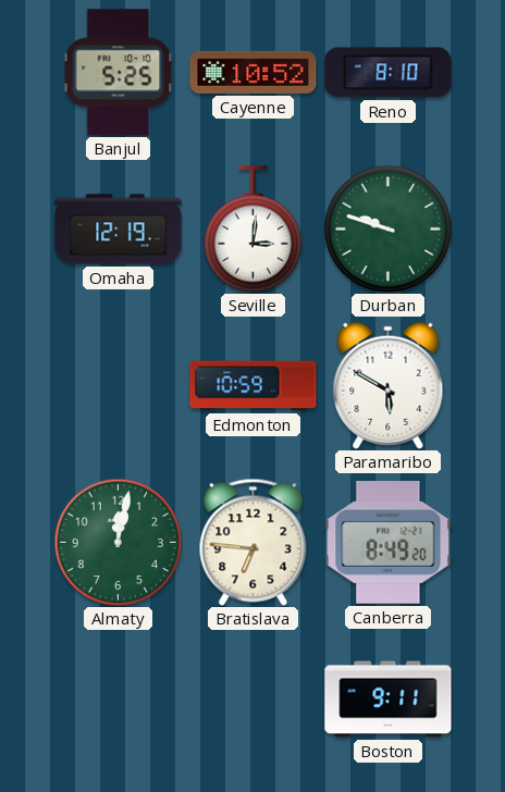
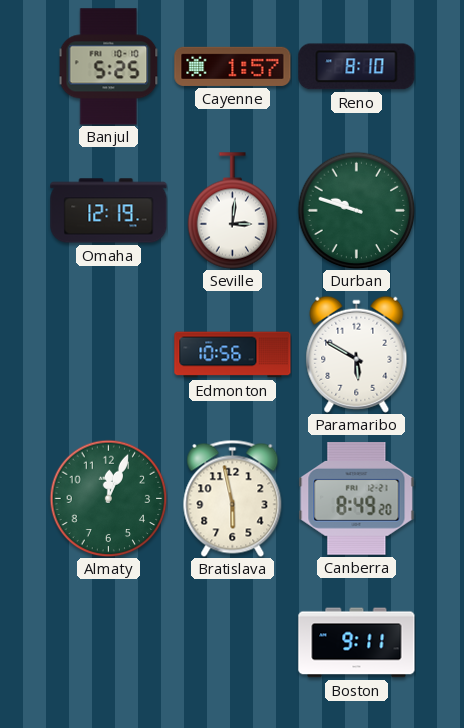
Cayenne: 10:52 -> 1:57
Edmonton: 10:59 -> 10:56
Almaty: 12:02 -> 12:04
Bratislava: 6:46 -> 5:58
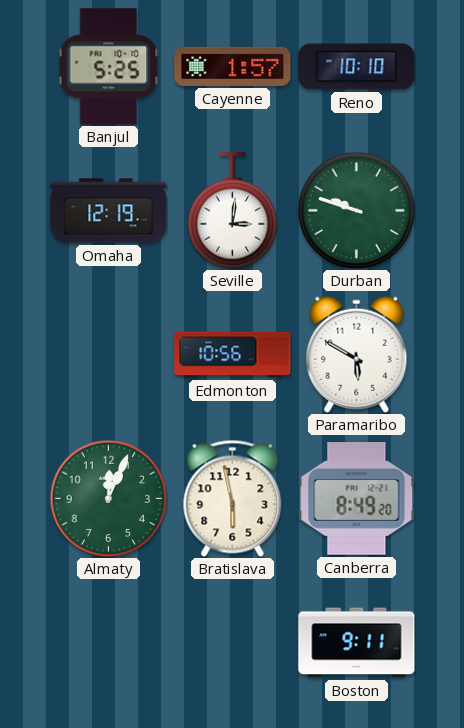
Reno: 8:10 -> 10:10
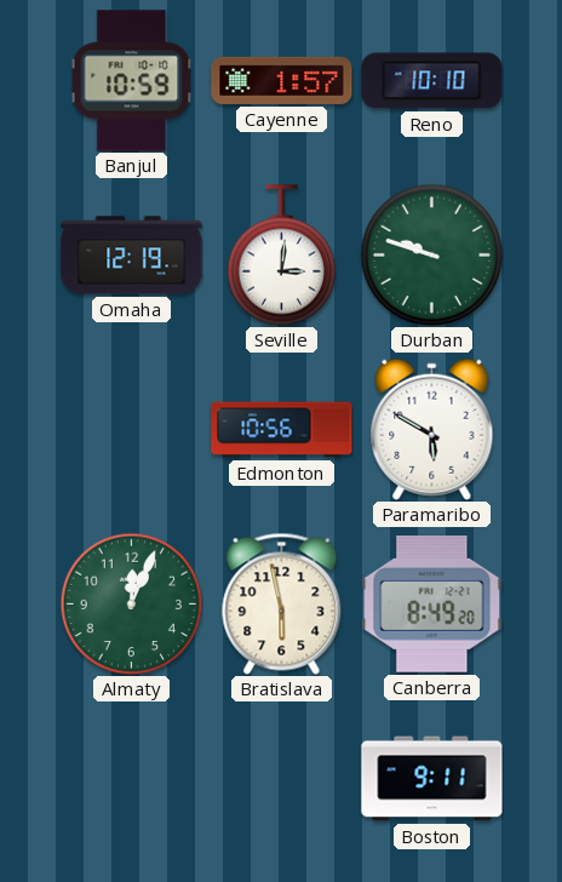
Banjul: 5:25 -> 10:59
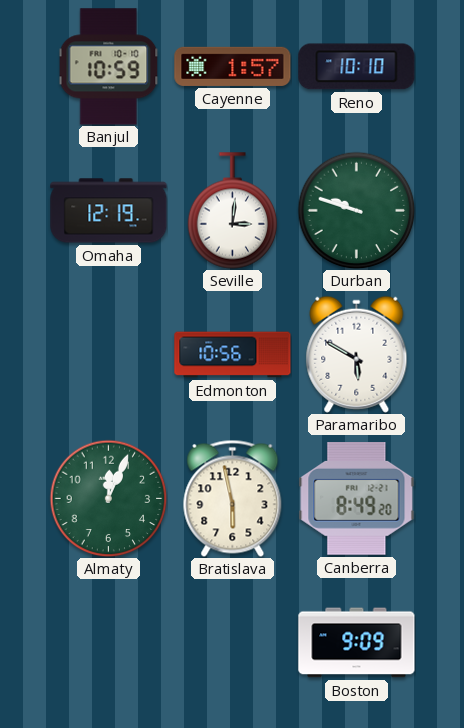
Boston: 9:11 -> 9:09
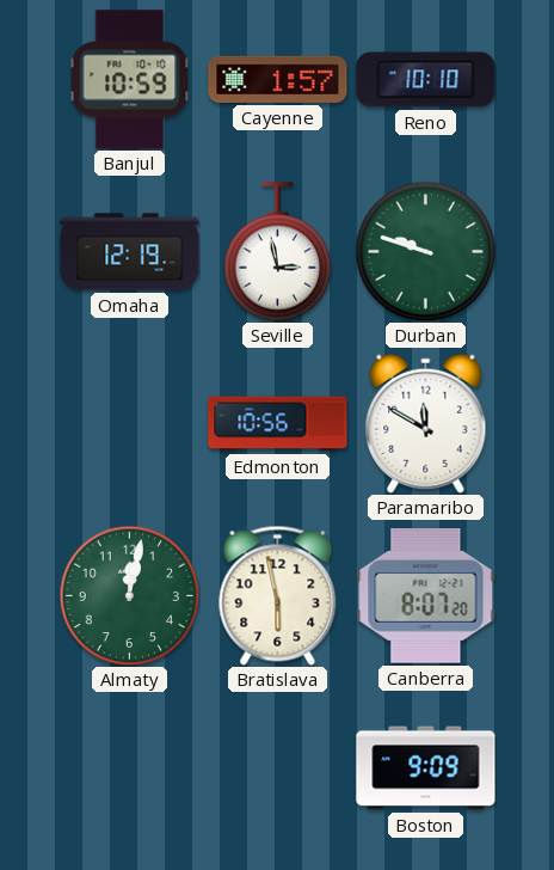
Seville: 3:01 -> 2:58
Paramaribo: 5:50 -> 11:50
Almaty: 12:04 -> 12:02
Canberra: 8:49 -> 8:07
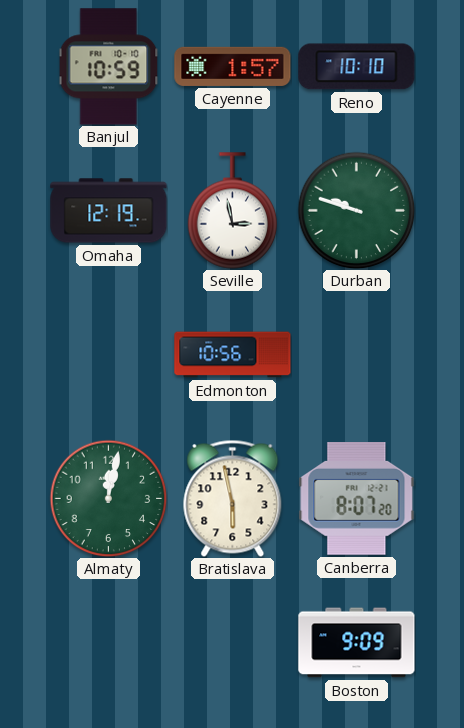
Paramaribo: 11:50 -> none
